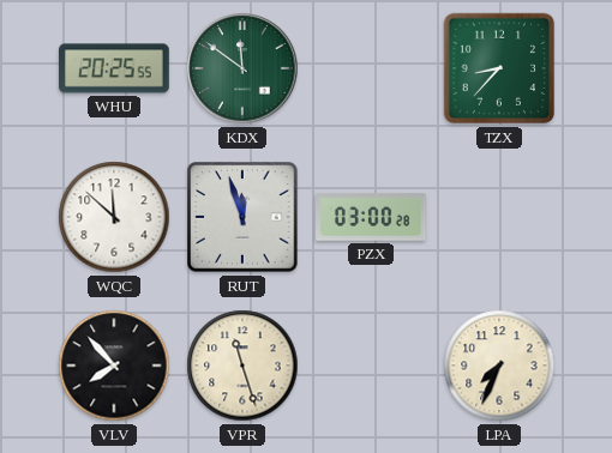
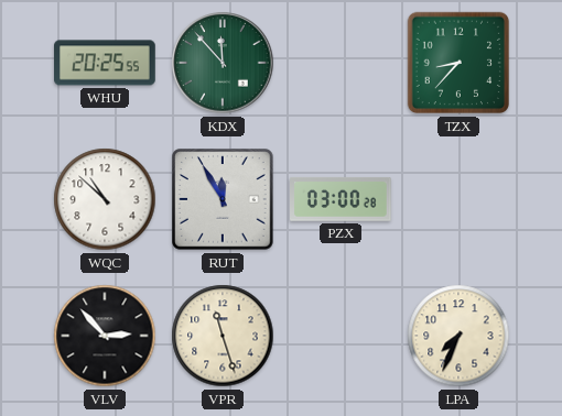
KDX: 11:51 -> 11:53
WQC: 11:52 -> 10:52
RUT: 11:57 -> 11:55
VLV: 7:53 -> 2:53
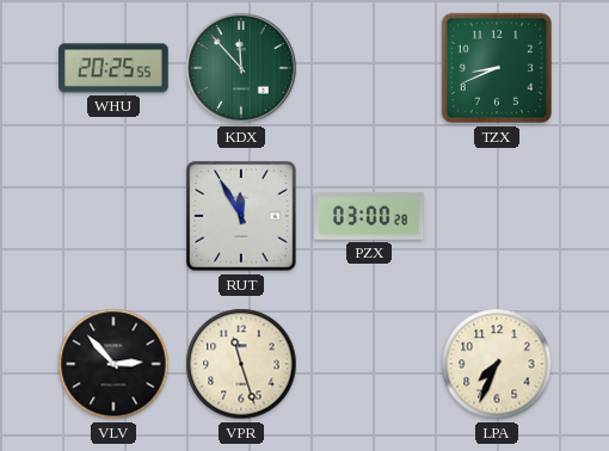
TZX: 8:37 -> 8:41
WQC: 10:52 -> none
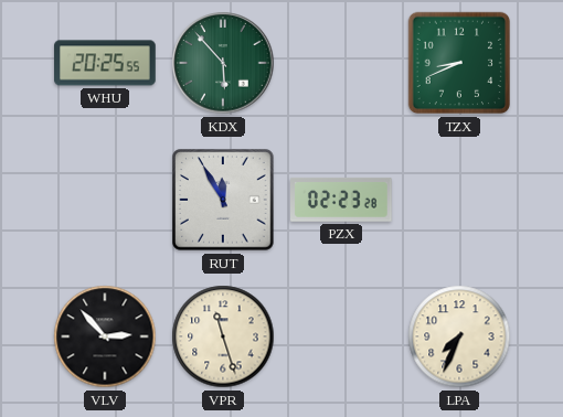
KDX: 11:53 -> 5:53
PZX: 03:00 -> 02:23
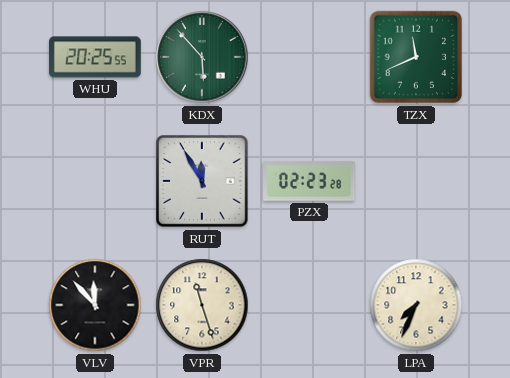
TZX: 8:41 -> 11:41
VLV: 2:53 -> 11:53
